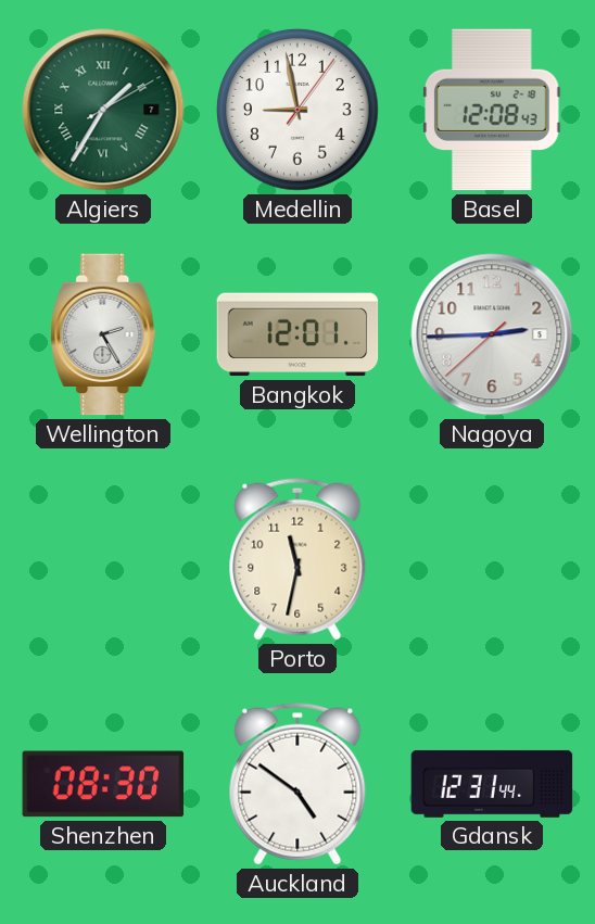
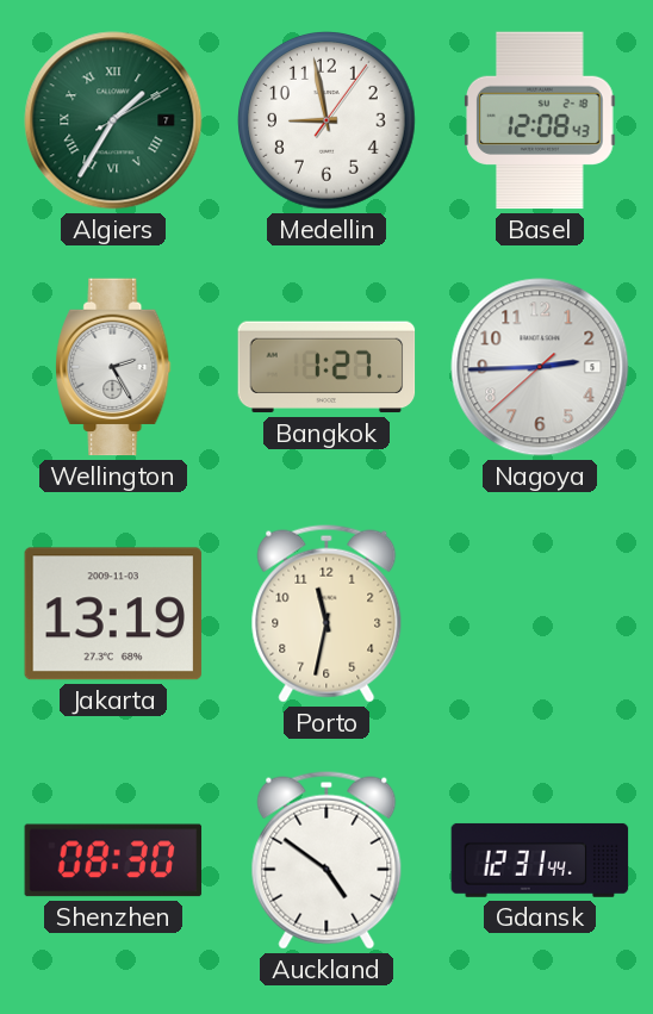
Bangkok: 12:01 -> 1:27
Jakarta: none -> 13:19
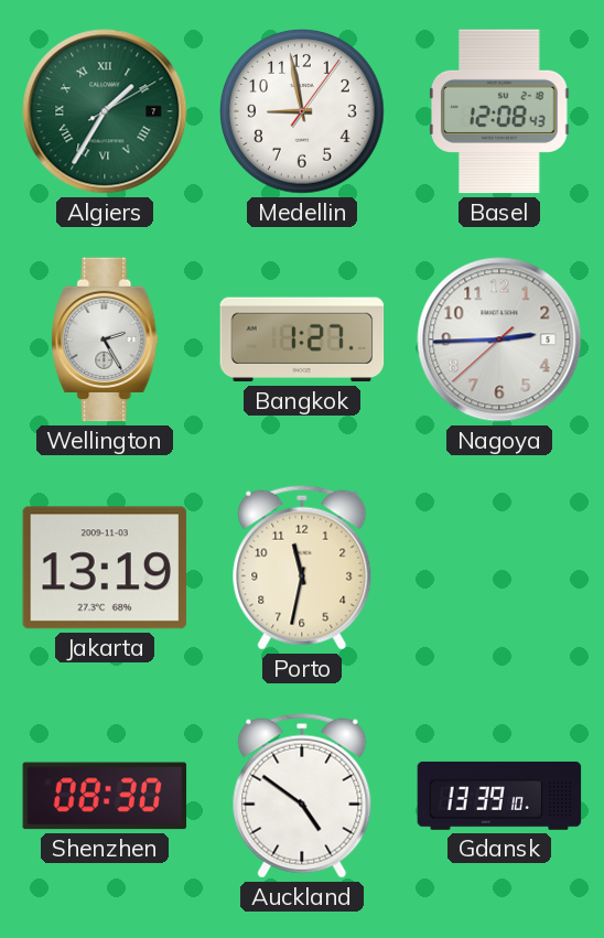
Gdansk: 12:31 -> 13:39
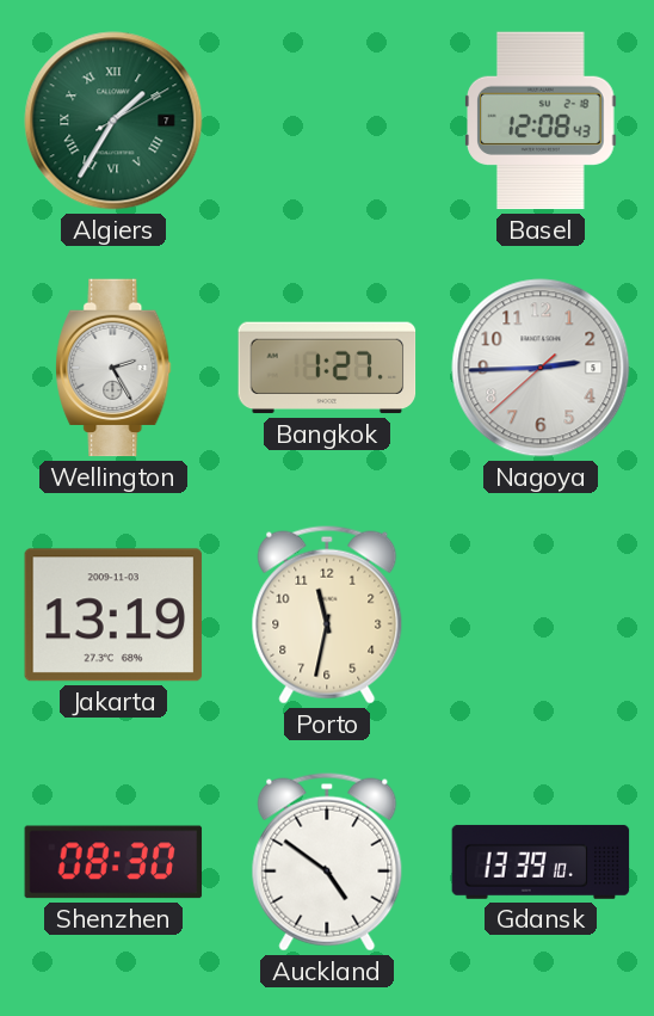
Medellin: 8:58 -> none
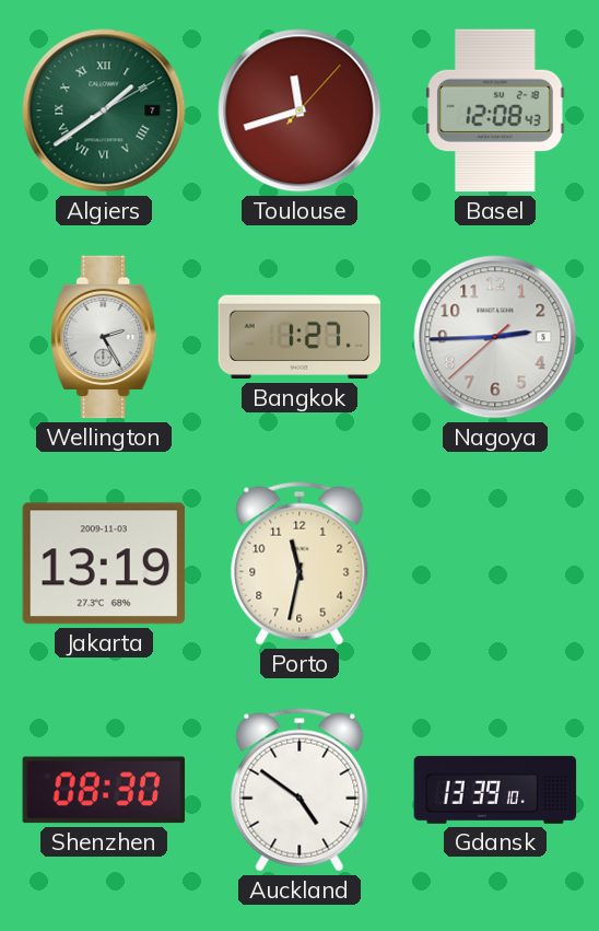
Algiers: 1:35 -> 1:39
Toulouse: none -> 11:42
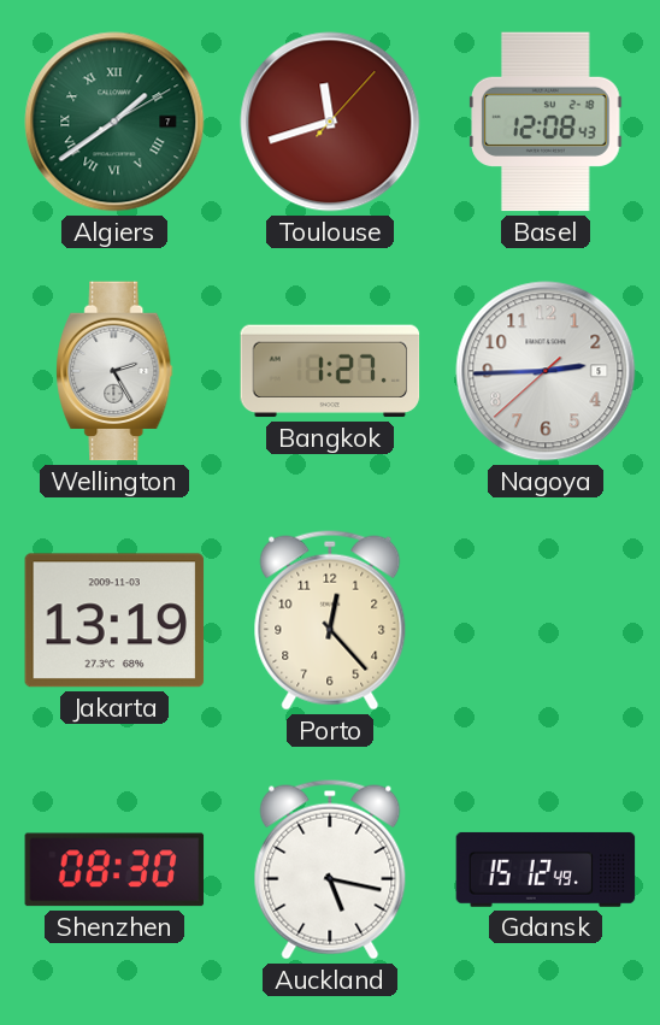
Porto: 11:32 -> 12:23
Auckland: 4:51 -> 5:17
Gdansk: 13:39 -> 15:12
